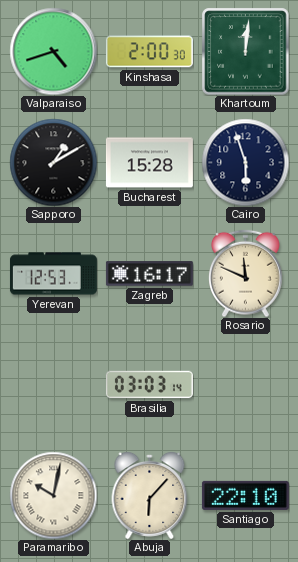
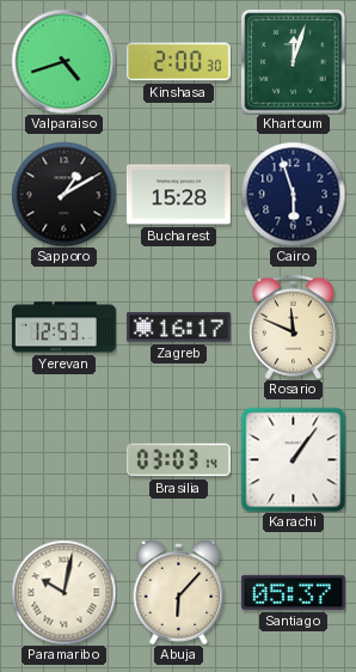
Khartoum: 12:01 -> 12:03
Karachi: none -> 1:06
Santiago: 22:10 -> 05:37
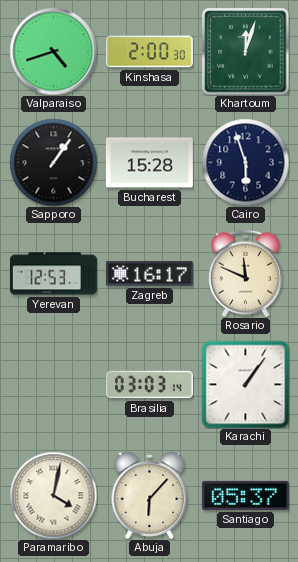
Sapporo: 1:10 -> 1:06
Paramaribo: 10:02 -> 4:02
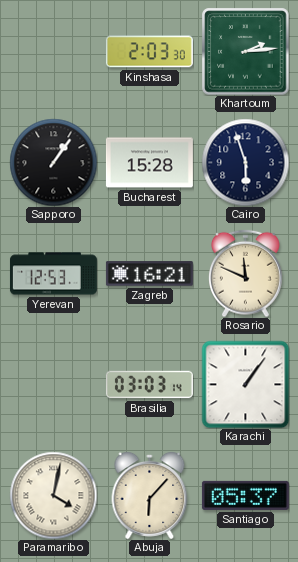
Valparaiso: 4:42 -> none
Kinshasa: 2:00 -> 2:03
Khartoum: 12:03 -> 2:14
Zagreb: 16:17 -> 16:21
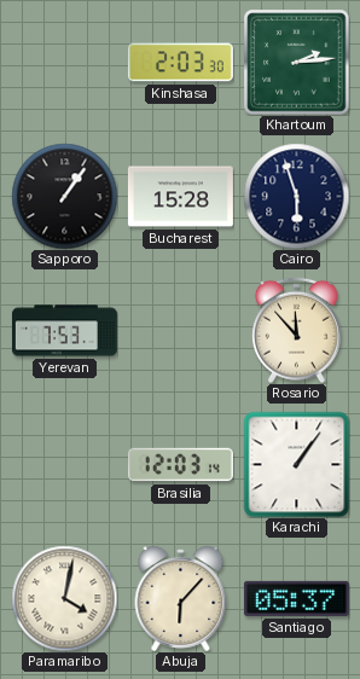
Yerevan: 12:53 -> 7:53
Zagreb: 16:21 -> none
Rosario: 11:49 -> 11:53
Brasilia: 03:03 -> 12:03
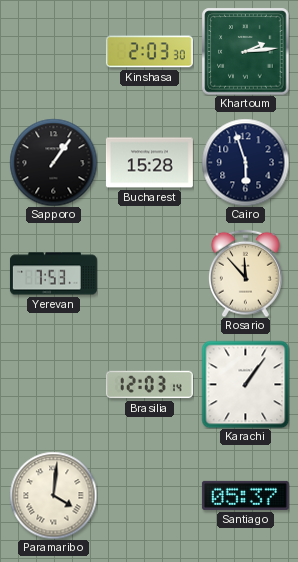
Paramaribo: 4:02 -> 4:01
Abuja: 6:07 -> none
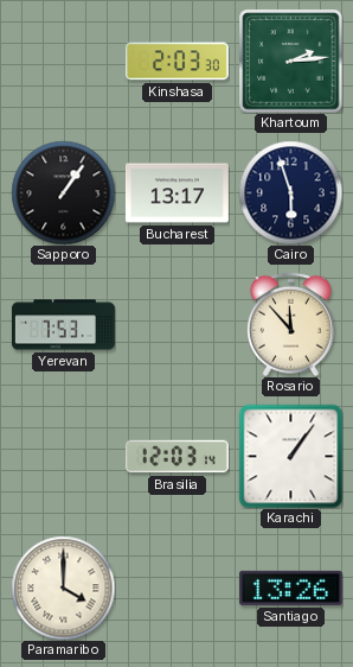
Bucharest: 15:28 -> 13:17
Paramaribo: 4:01 -> 4:00
Santiago: 05:37 -> 13:26
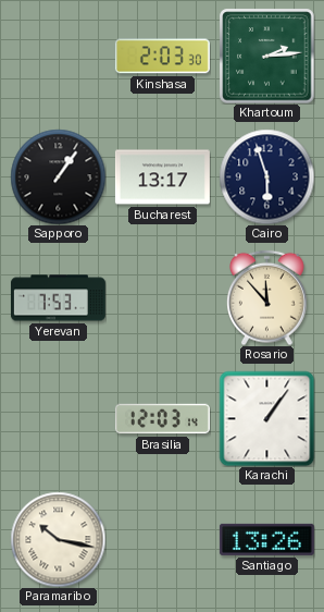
Paramaribo: 4:00 -> 10:17
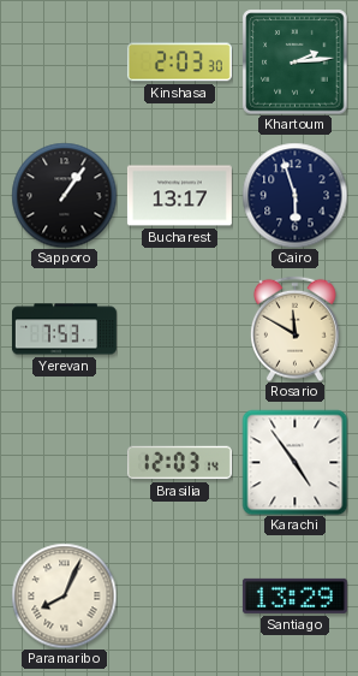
Rosario: 11:53 -> 11:50
Karachi: 1:06 -> 4:54
Paramaribo: 10:17 -> 8:04
Santiago: 13:26 -> 13:29
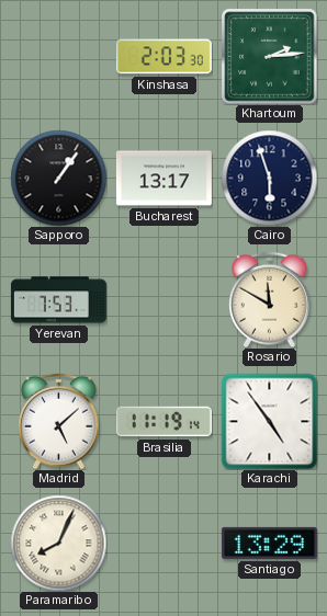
Madrid: none -> 5:08
Brasilia: 12:03 -> 11:19
